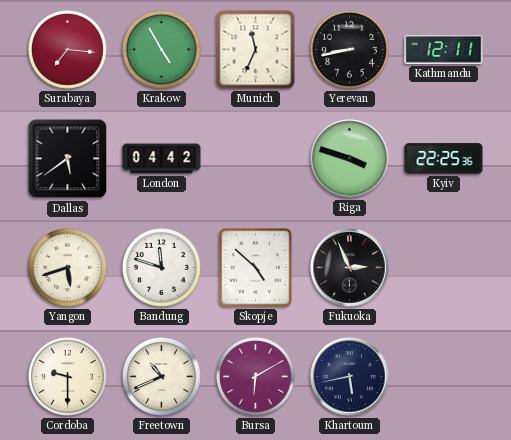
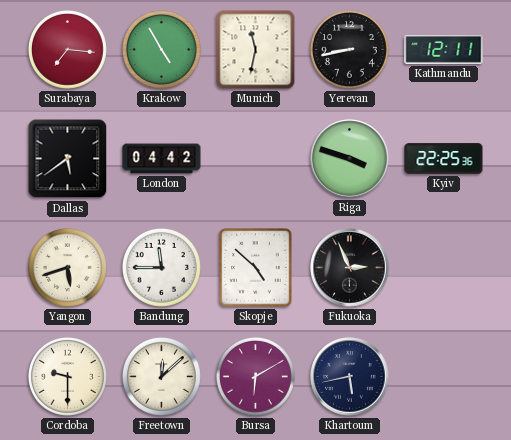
Munich: 11:34 -> 11:32
Bandung: 11:48 -> 11:45
Freetown: 10:41 -> 12:08
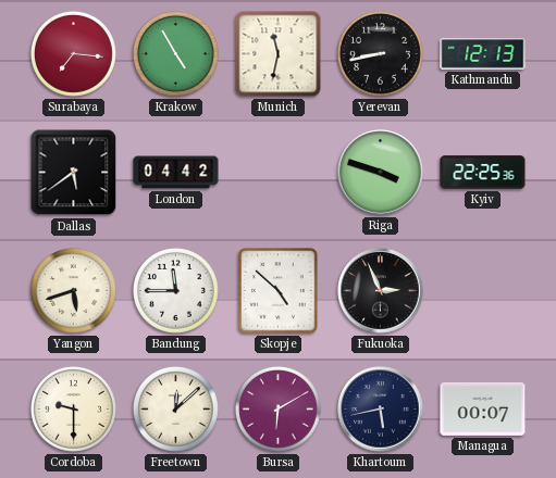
Kathmandu: 12:11 -> 12:13
Managua: none -> 00:07
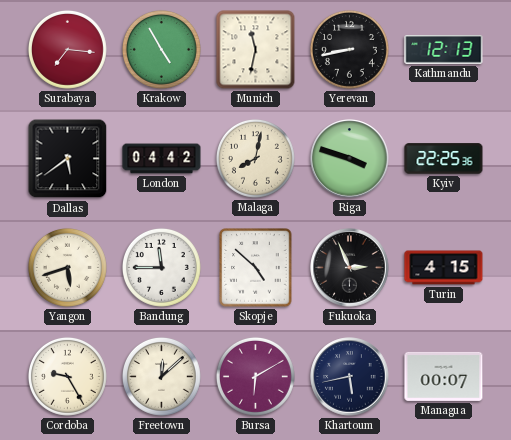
Malaga: none -> 8:02
Turin: none -> 4:15
Cordoba: 9:30 -> 9:25
